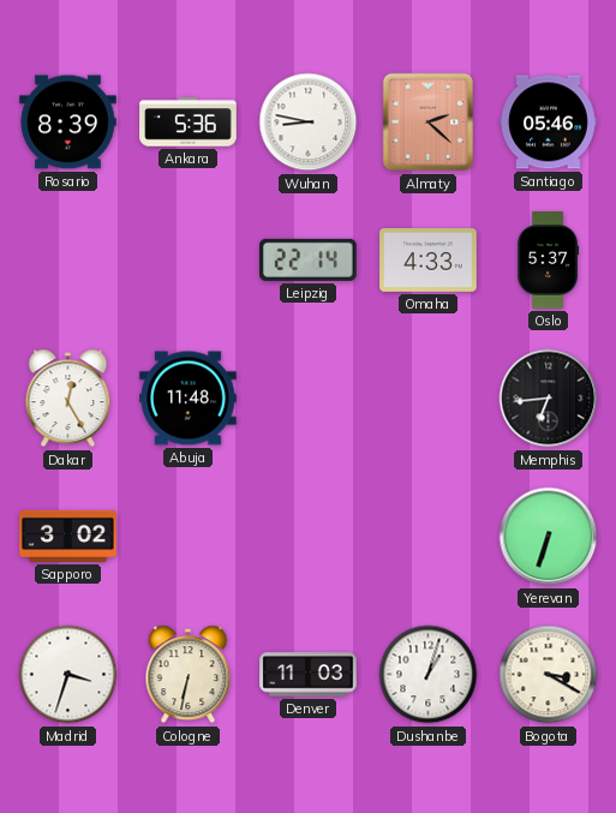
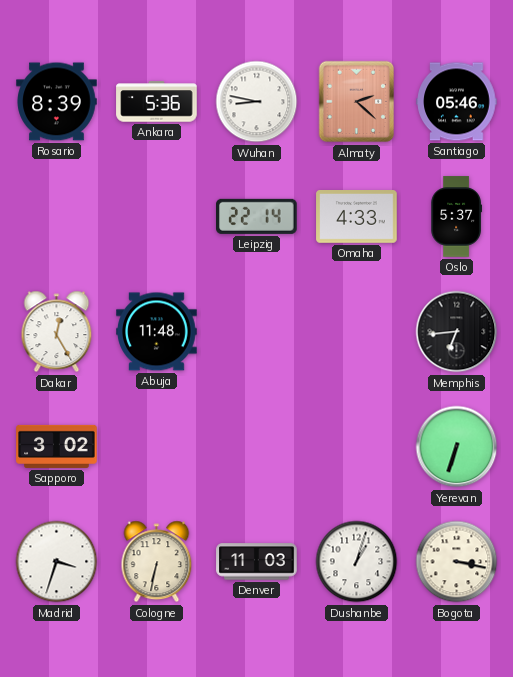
Bogota: 3:20 -> 3:17
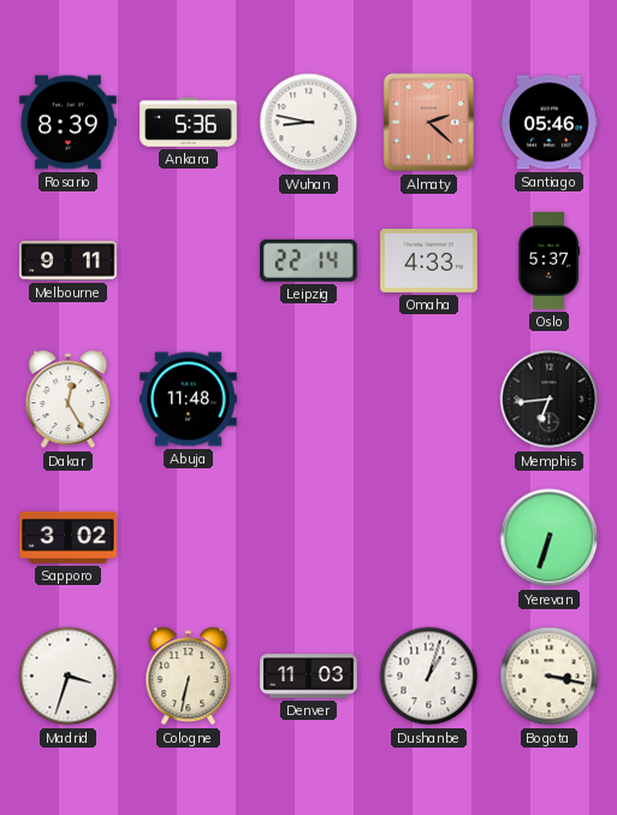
Melbourne: none -> 9:11
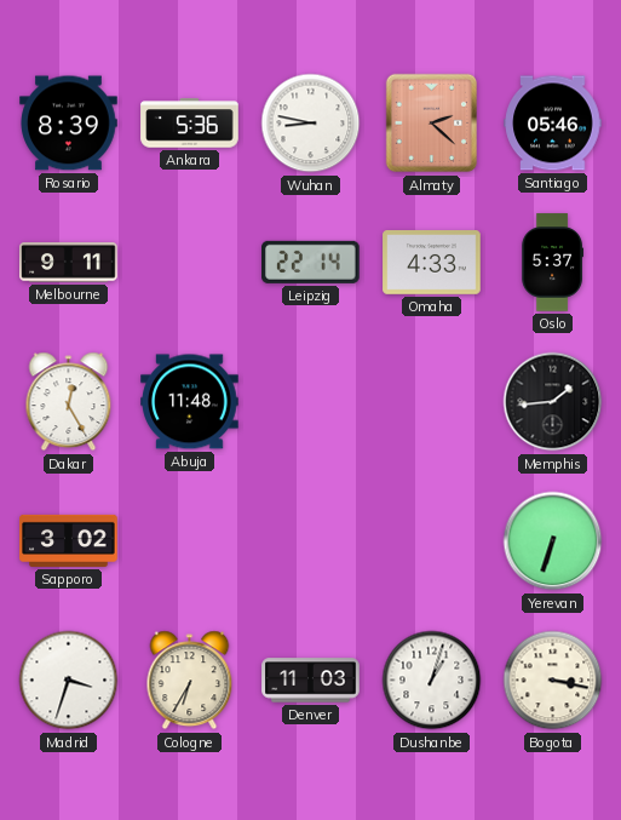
Memphis: 6:44 -> 1:44
Cologne: 6:32 -> 6:35
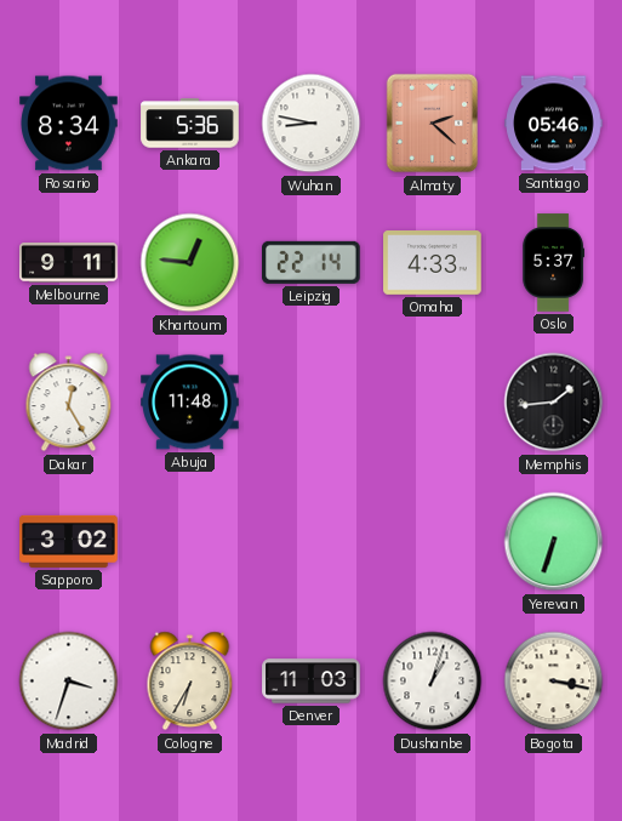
Rosario: 8:39 -> 8:34
Khartoum: none -> 12:46
